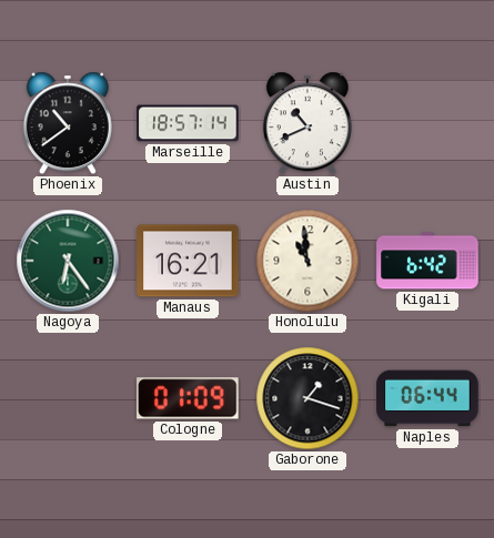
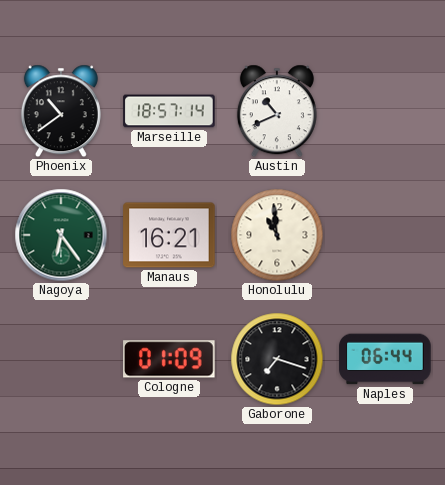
Kigali: 6:42 -> none
Gaborone: 1:18 -> 7:18
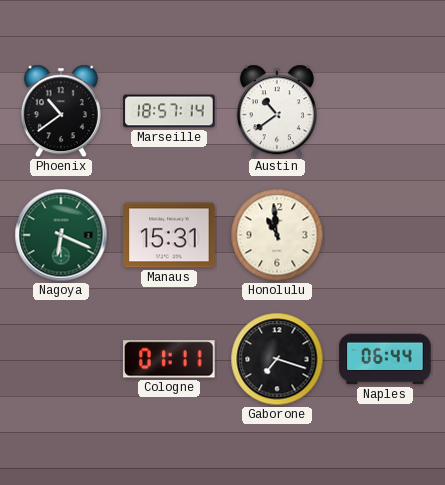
Austin: 10:41 -> 10:39
Nagoya: 6:24 -> 6:19
Manaus: 16:21 -> 15:31
Cologne: 01:09 -> 01:11
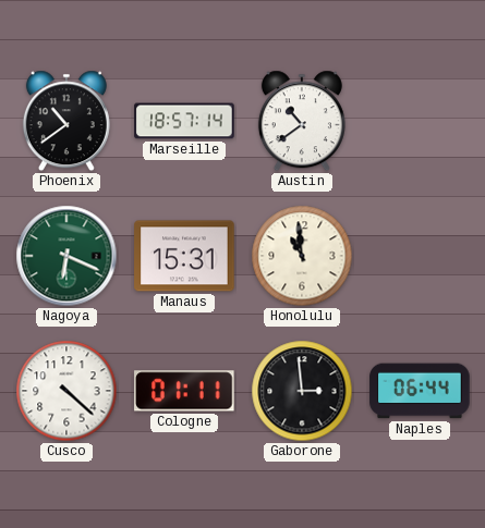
Cusco: none -> 4:22
Gaborone: 7:18 -> 2:59
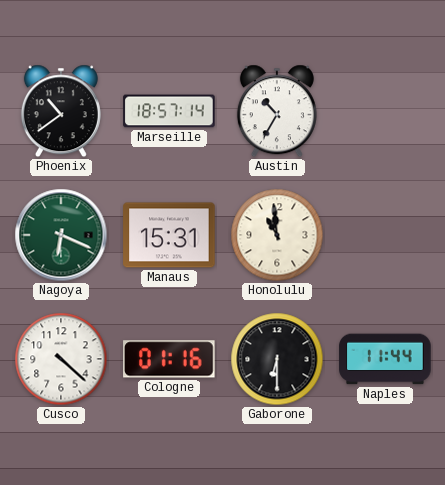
Austin: 10:39 -> 10:35
Cologne: 01:11 -> 01:16
Gaborone: 2:59 -> 6:30
Naples: 06:44 -> 11:44
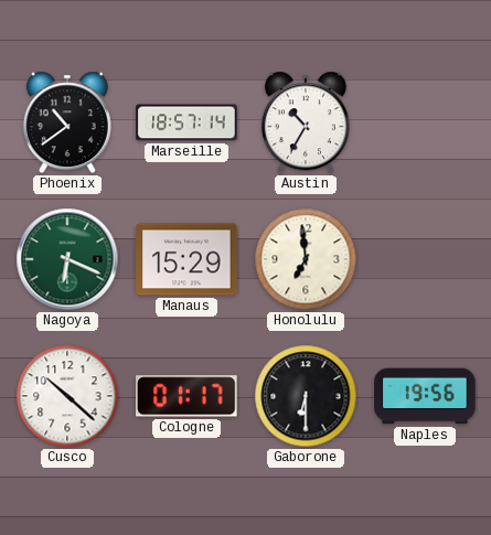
Manaus: 15:31 -> 15:29
Honolulu: 10:59 -> 6:59
Cusco: 4:22 -> 10:22
Cologne: 01:16 -> 01:17
Naples: 11:44 -> 19:56
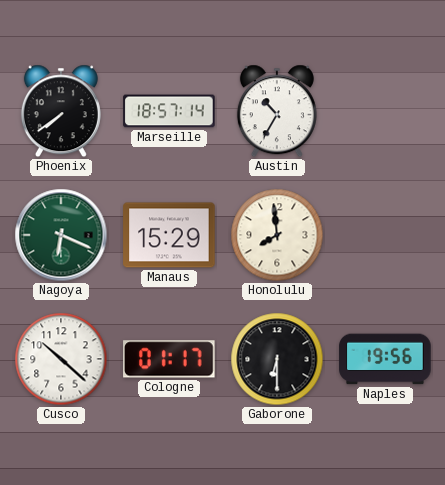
Phoenix: 10:39 -> 7:39
Honolulu: 6:59 -> 7:59
